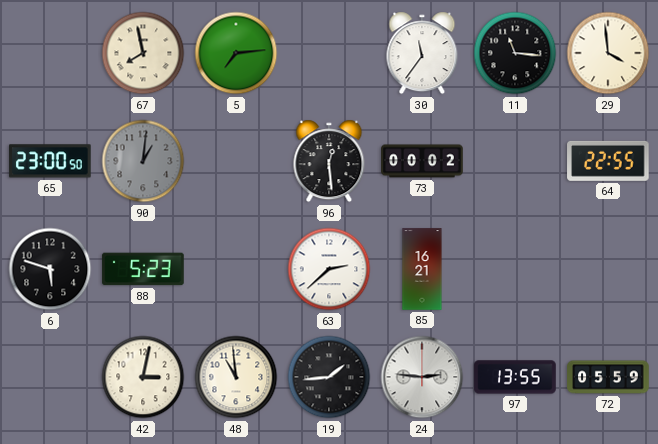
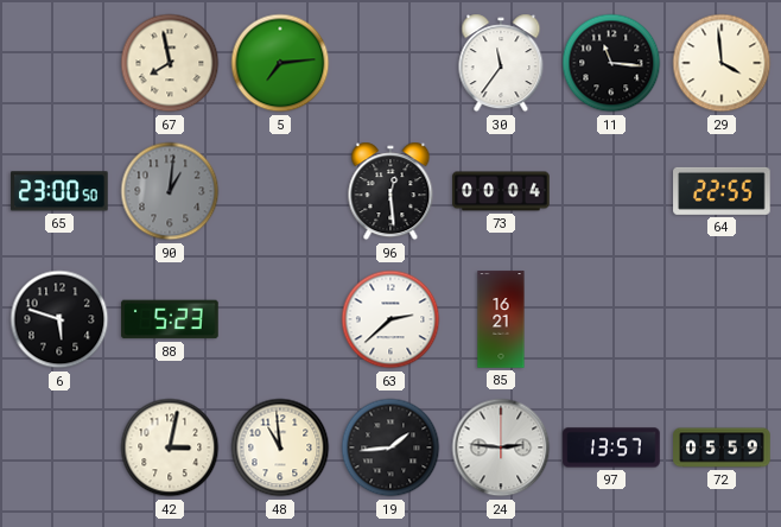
73: 00:02 -> 00:04
97: 13:55 -> 13:57
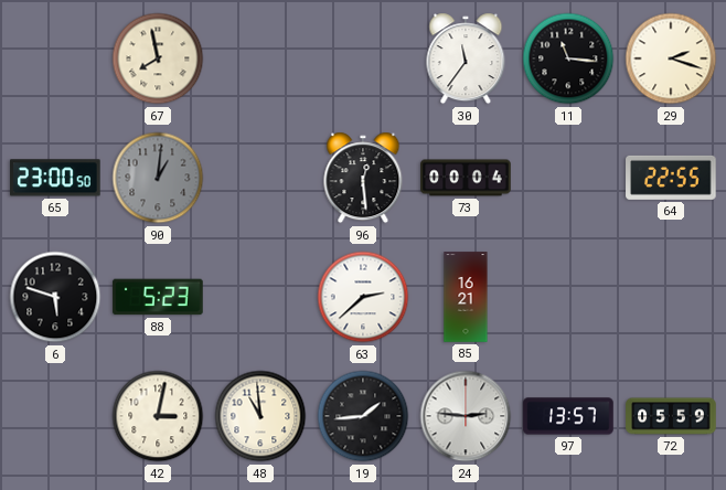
5: 7:14 -> none
29: 3:59 -> 2:18
